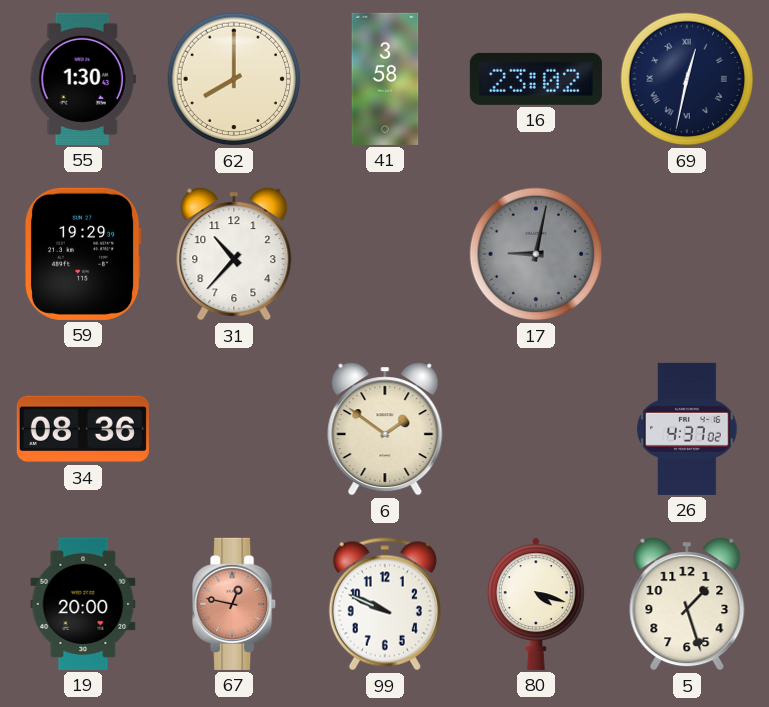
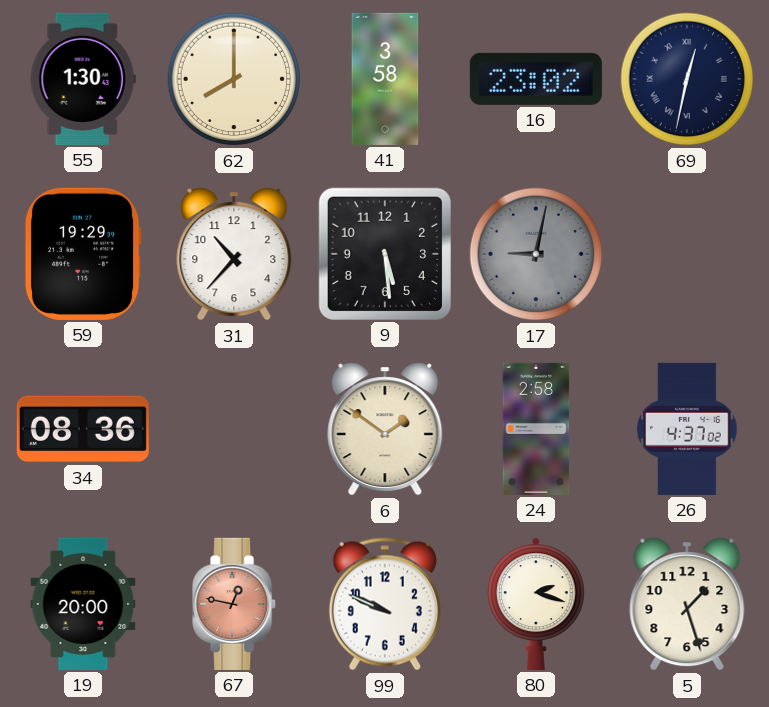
9: none -> 5:29
24: none -> 2:58
80: 4:18 -> 2:18
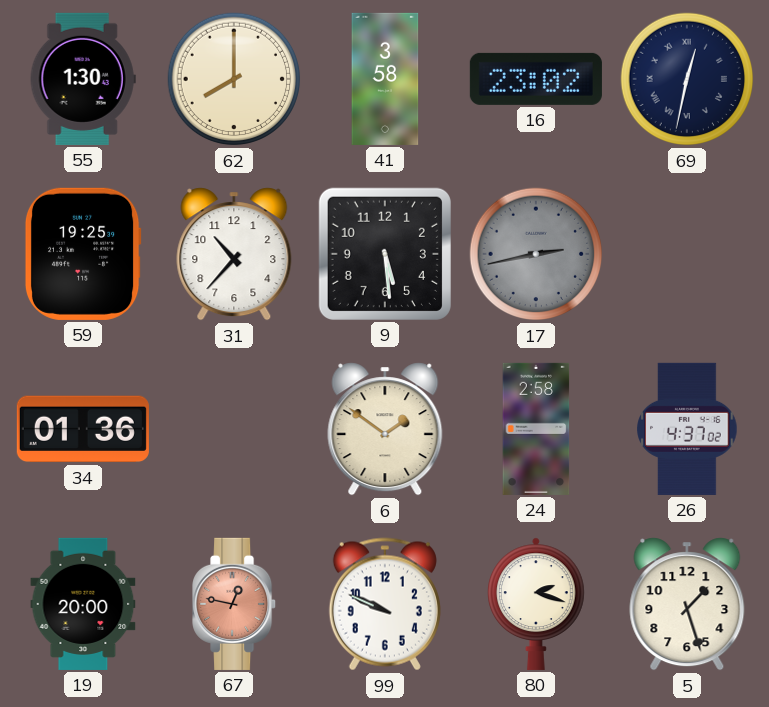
59: 19:29 -> 19:25
17: 9:02 -> 2:43
34: 08:36 -> 01:36
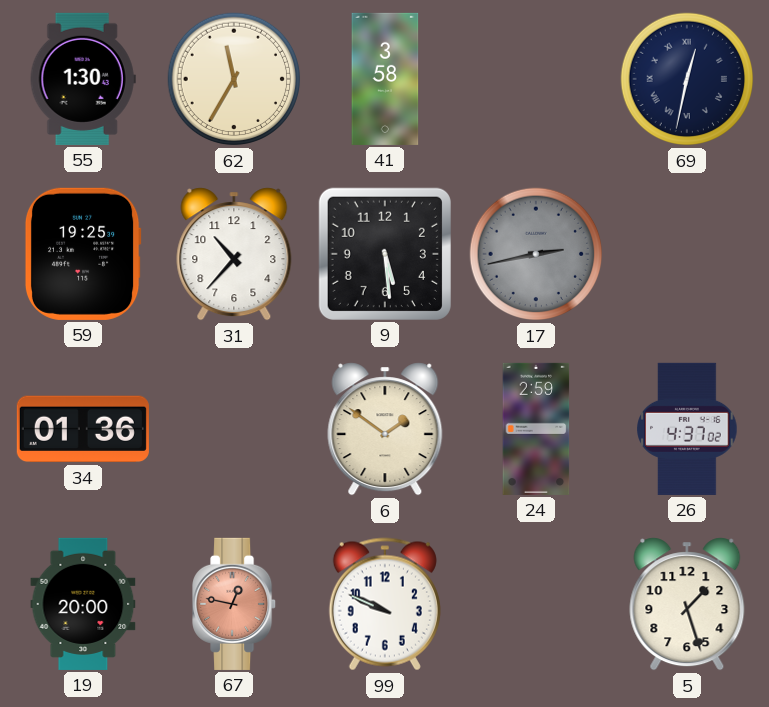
62: 8:00 -> 11:35
16: 23:02 -> none
24: 2:58 -> 2:59
80: 2:18 -> none
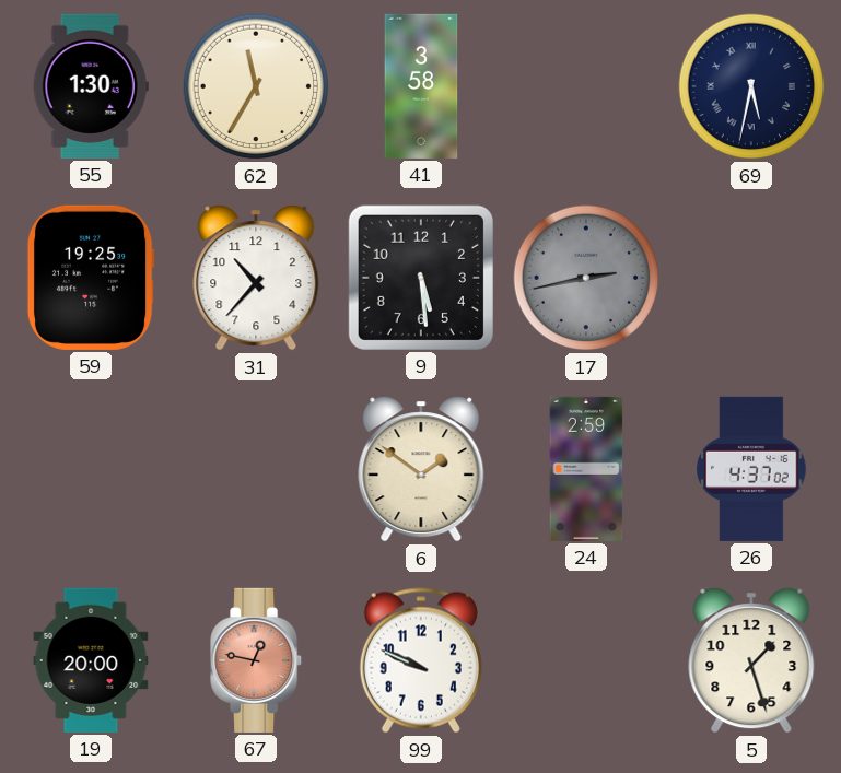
69: 12:32 -> 5:32
34: 01:36 -> none
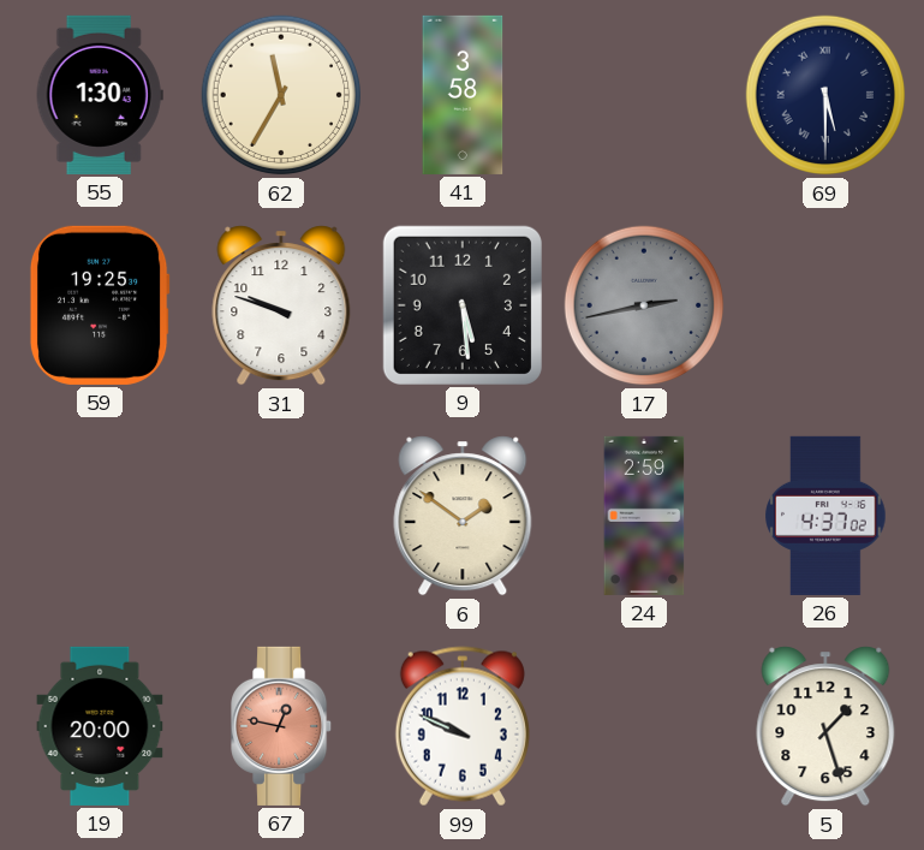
69: 5:32 -> 5:30
31: 10:37 -> 9:48
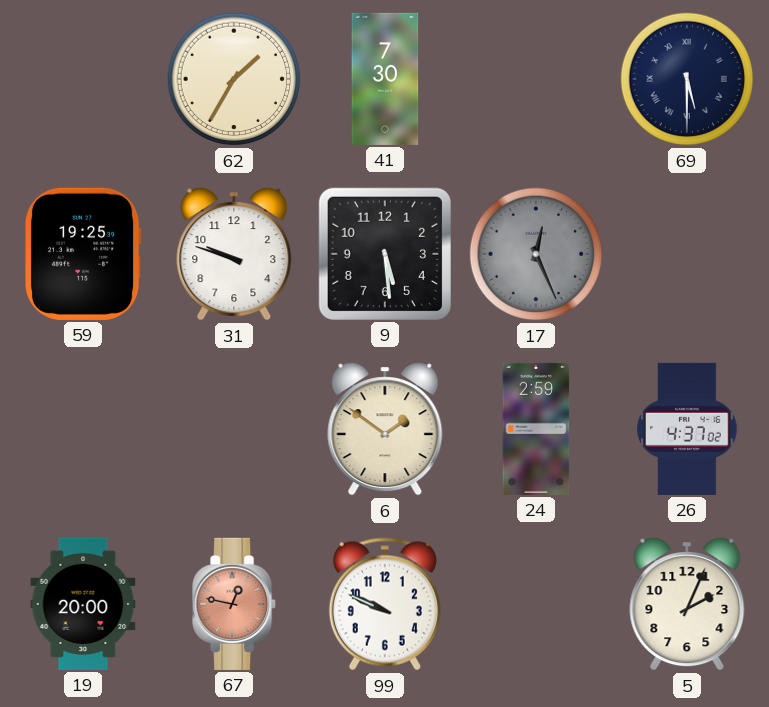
55: 1:30 -> none
62: 11:35 -> 1:35
41: 3:58 -> 7:30
17: 2:43 -> 12:26
5: 1:27 -> 2:04
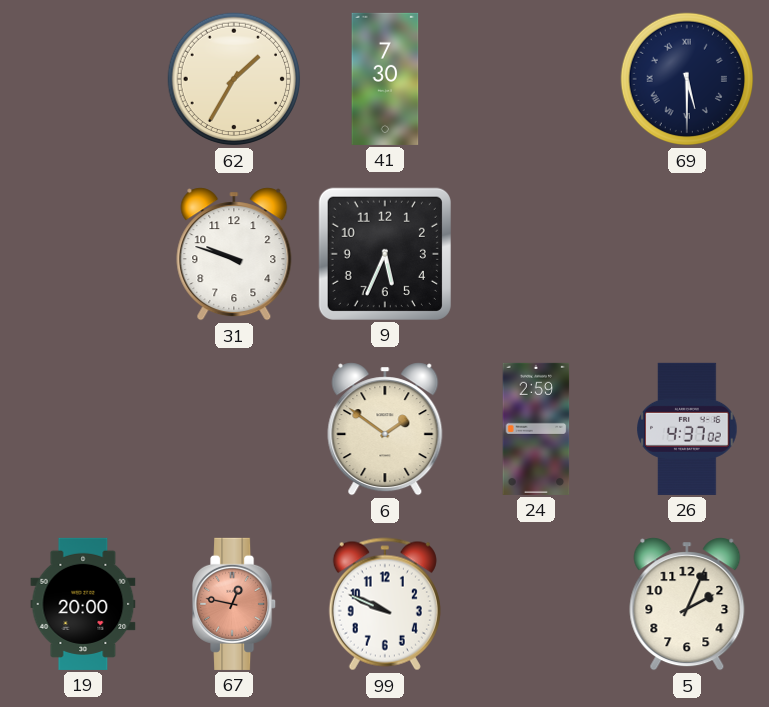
59: 19:25 -> none
9: 5:29 -> 5:34
17: 12:26 -> none
